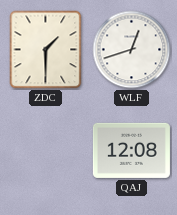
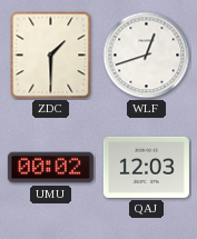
UMU: none -> 00:02
QAJ: 12:08 -> 12:03
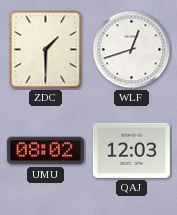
UMU: 00:02 -> 08:02
